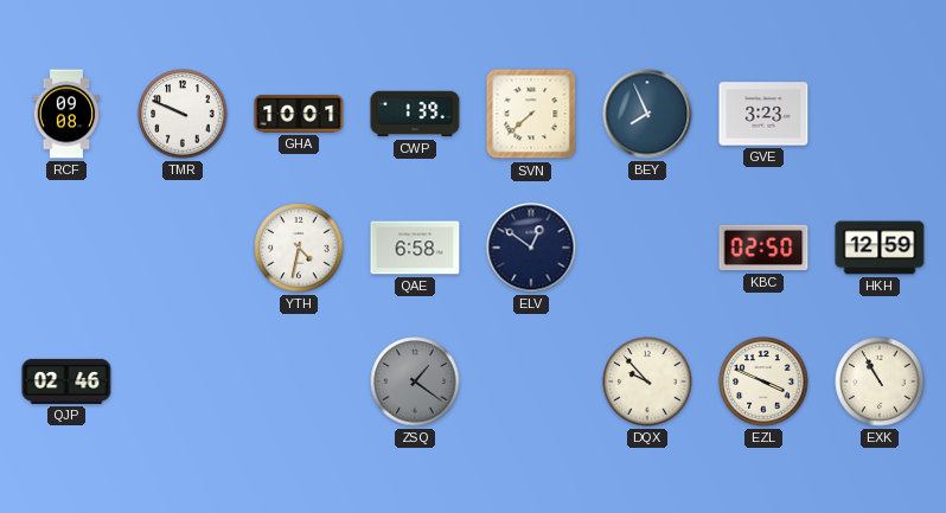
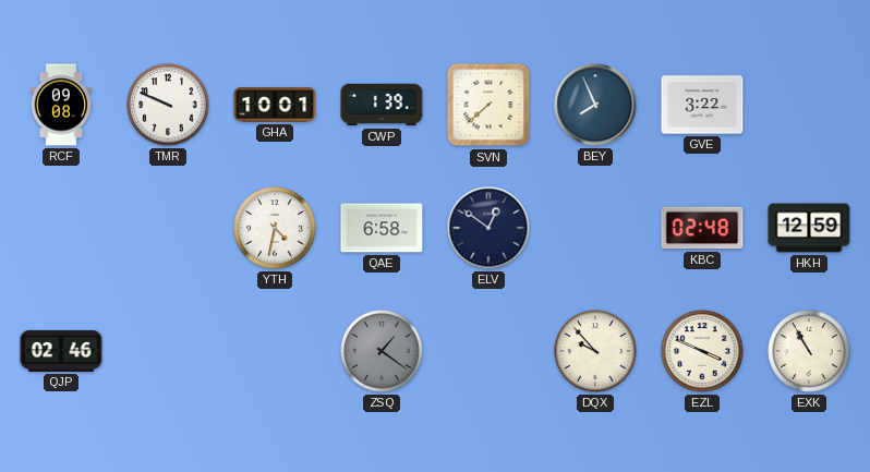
GVE: 3:23 -> 3:22
KBC: 02:50 -> 02:48
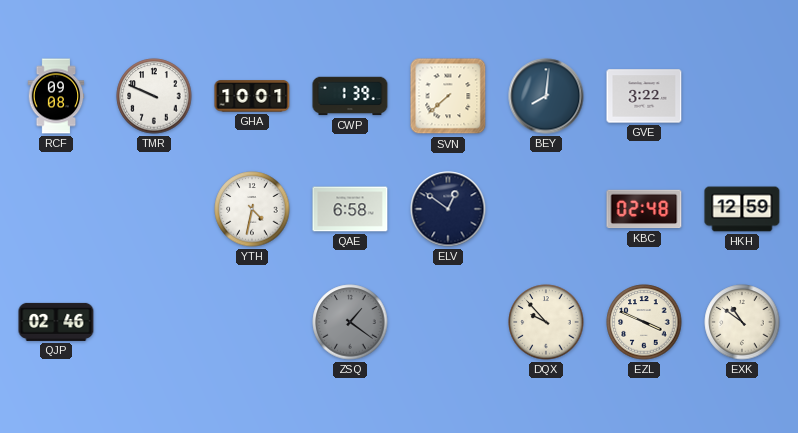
BEY: 7:56 -> 8:01
EXK: 10:55 -> 10:51
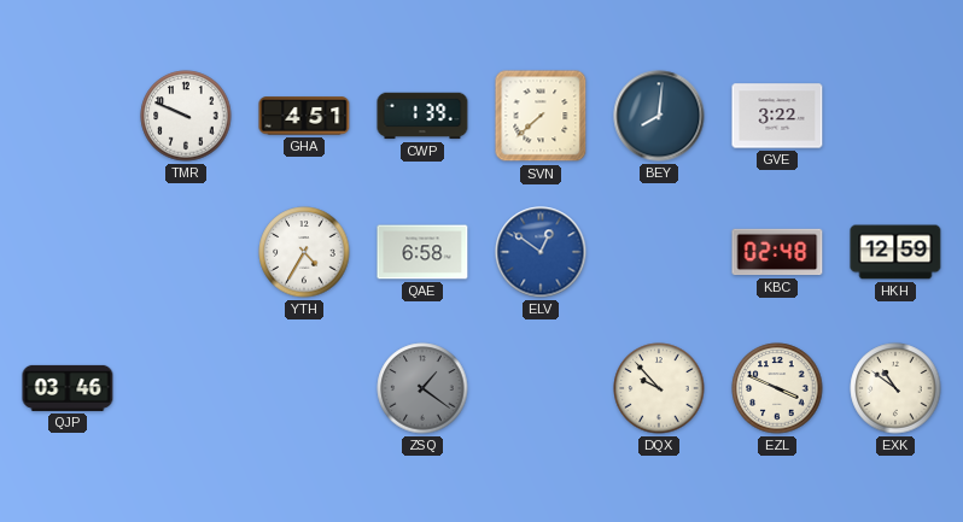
RCF: 09:08 -> none
GHA: 10:01 -> 4:51
YTH: 4:32 -> 4:35
ELV dial: navy -> blue
QJP: 02:46 -> 03:46
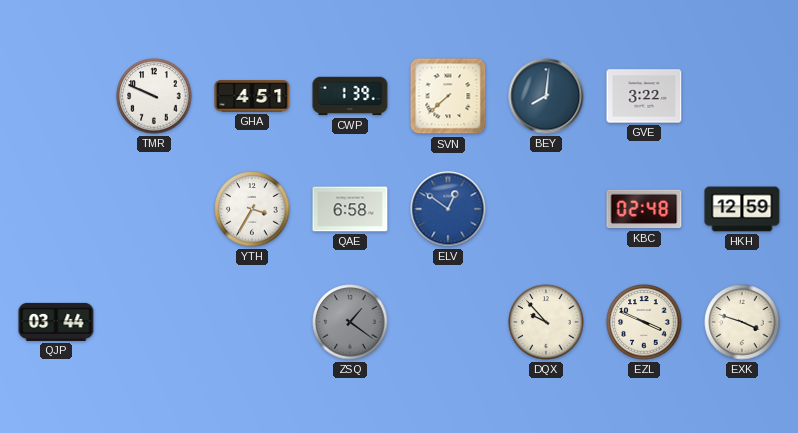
YTH: 4:35 -> 3:35
QJP: 03:46 -> 03:44
EXK: 10:51 -> 3:48
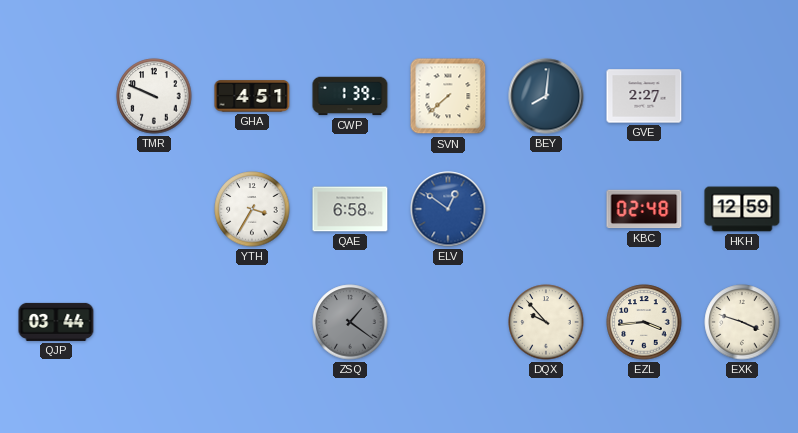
GVE: 3:22 -> 2:27
EZL: 3:49 -> 3:44
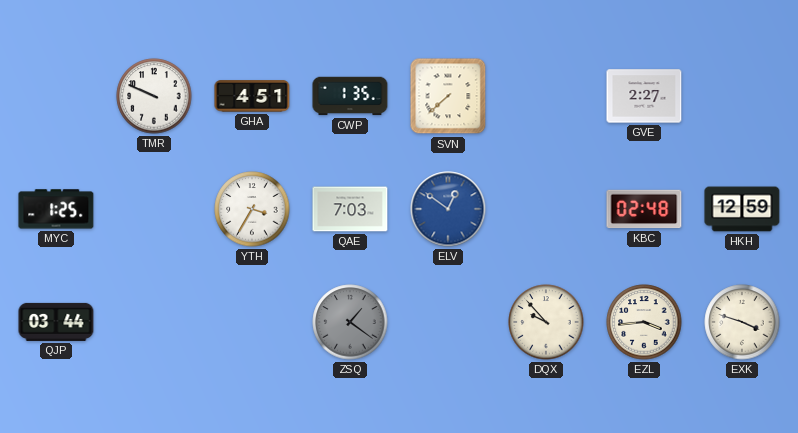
CWP: 1:39 -> 1:35
BEY: 8:01 -> none
MYC: none -> 1:25
QAE: 6:58 -> 7:03
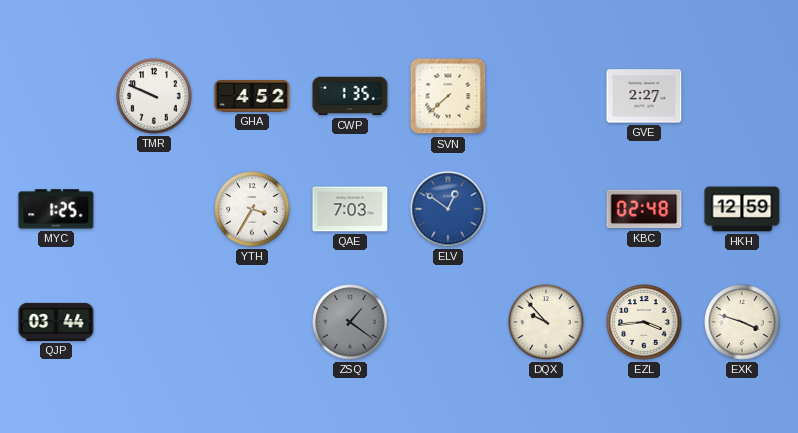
GHA: 4:51 -> 4:52
